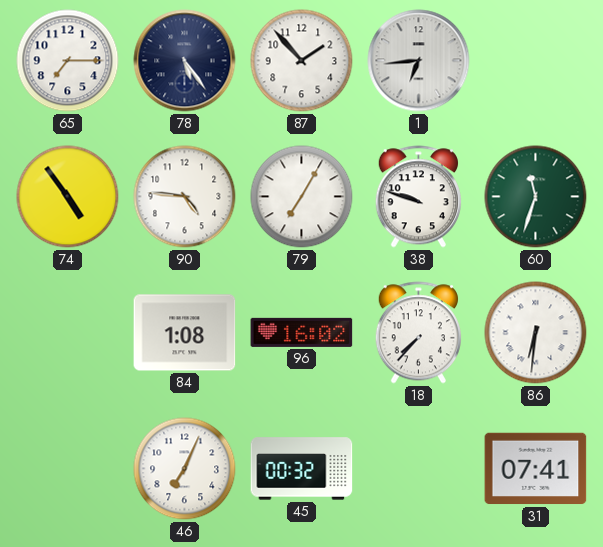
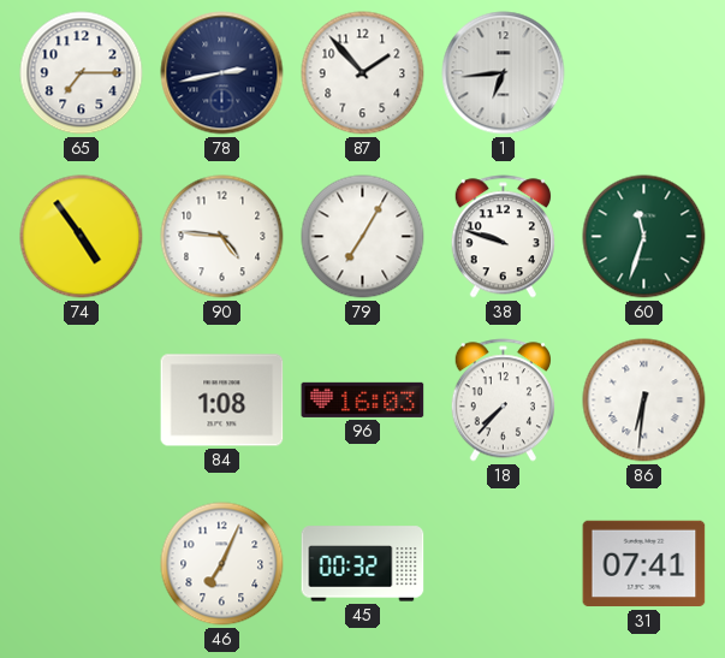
78: 5:24 -> 2:43
96: 16:02 -> 16:03
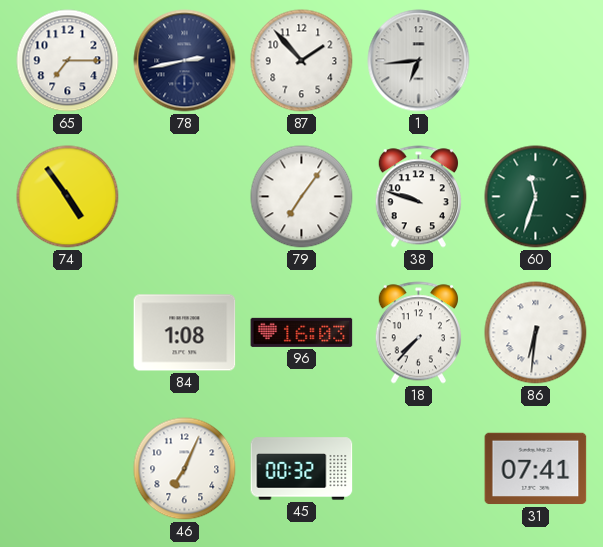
90: 4:46 -> none
79: 7:05 -> 7:06
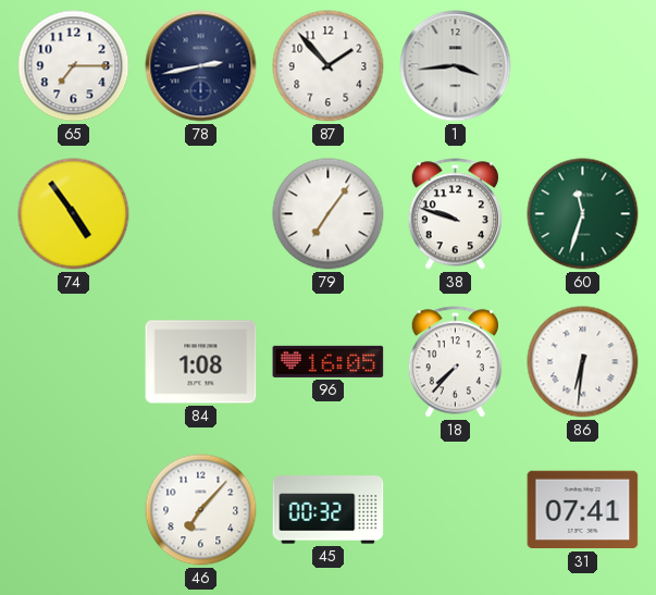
1: 6:44 -> 3:44
96: 16:03 -> 16:05
46: 7:04 -> 7:07
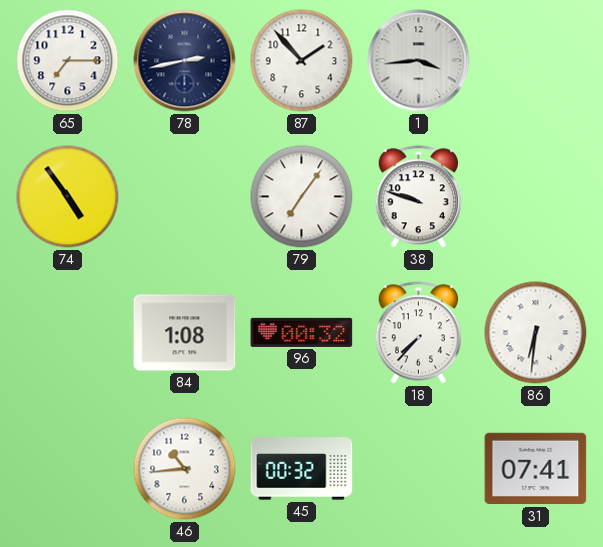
60: 11:33 -> none
96: 16:05 -> 00:32
46: 7:07 -> 10:44
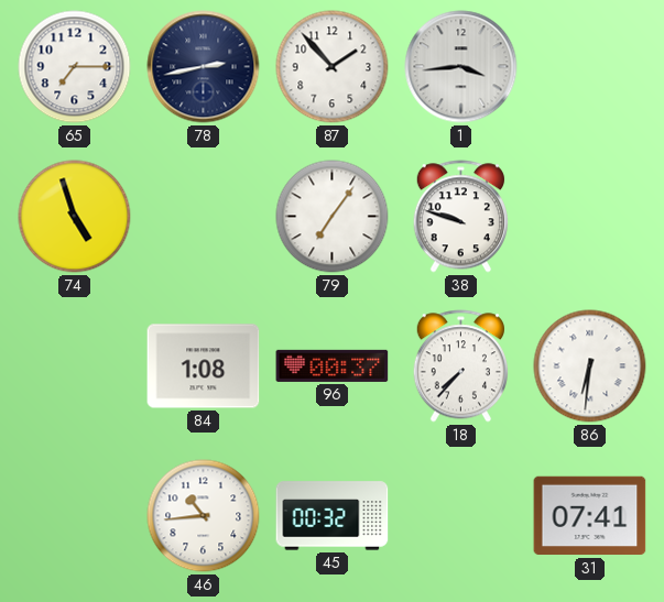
74: 4:54 -> 4:57
96: 00:32 -> 00:37
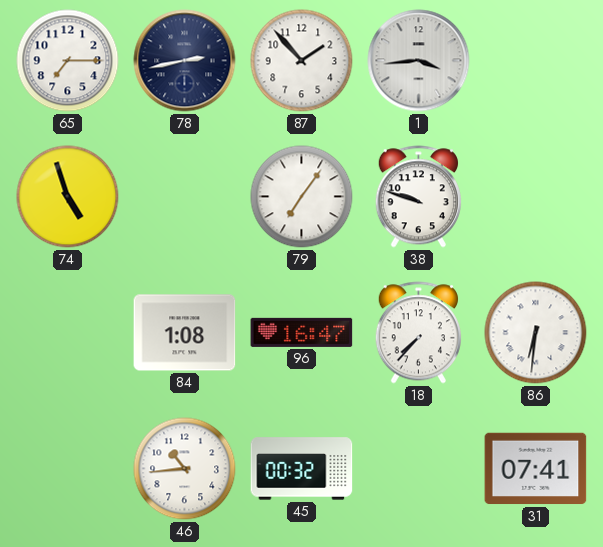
96: 00:37 -> 16:47
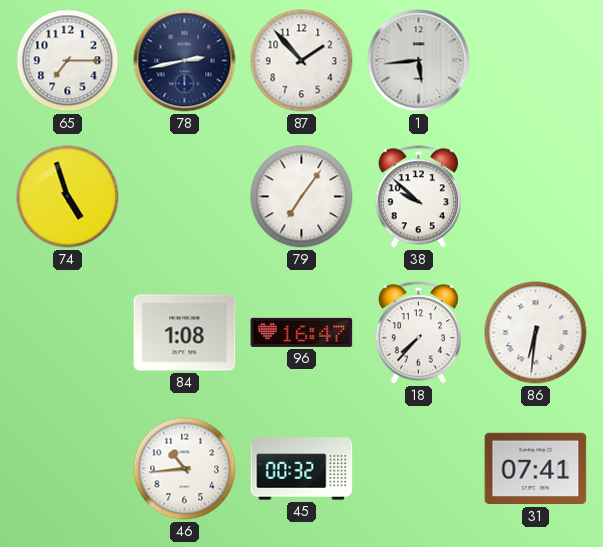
1: 3:44 -> 5:44
38: 9:48 -> 9:52
